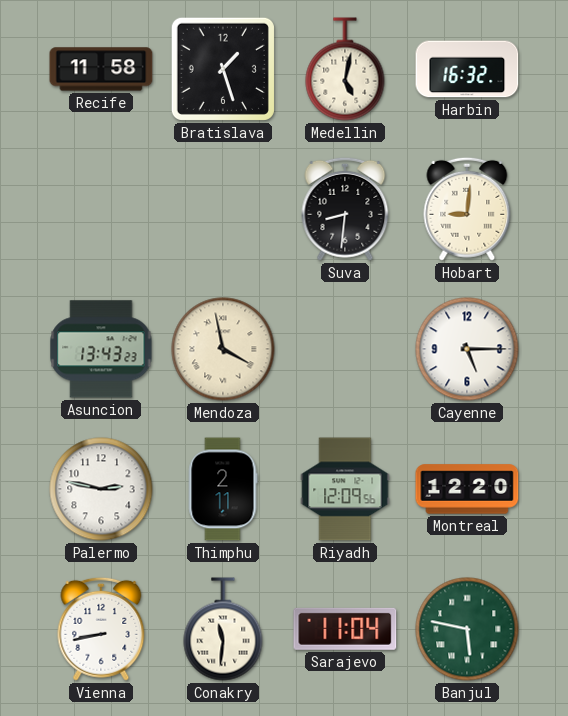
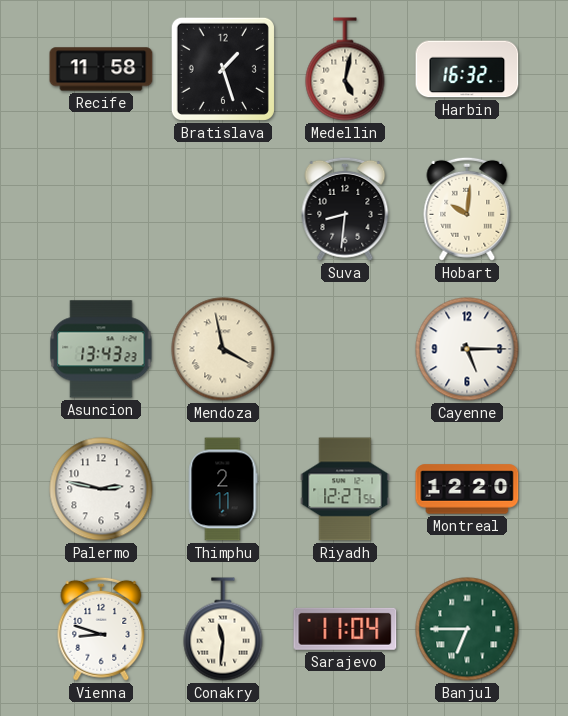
Hobart: 9:01 -> 10:01
Riyadh: 12:09 -> 12:27
Vienna: 8:43 -> 8:48
Banjul: 5:47 -> 6:45
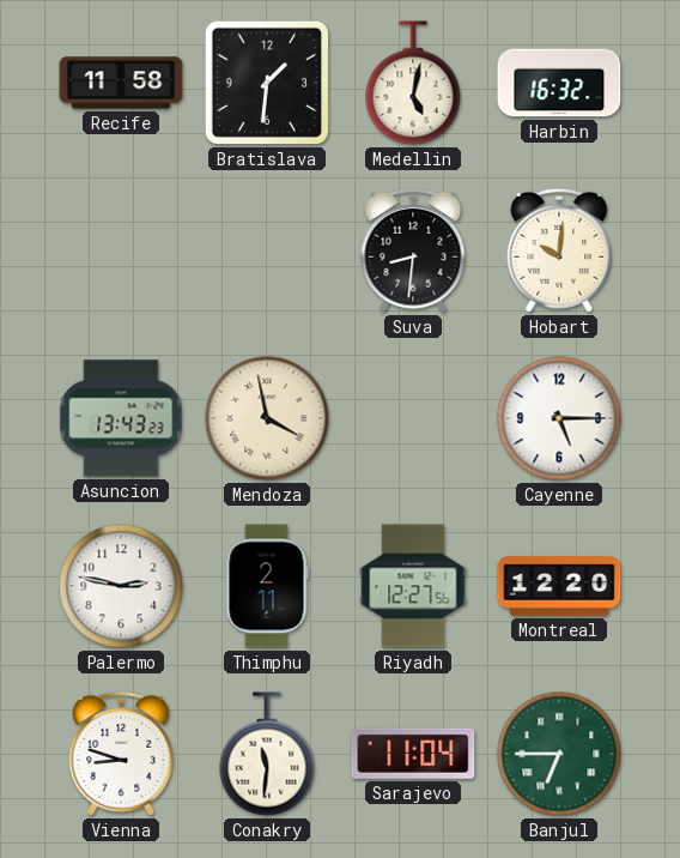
Bratislava: 1:27 -> 1:31
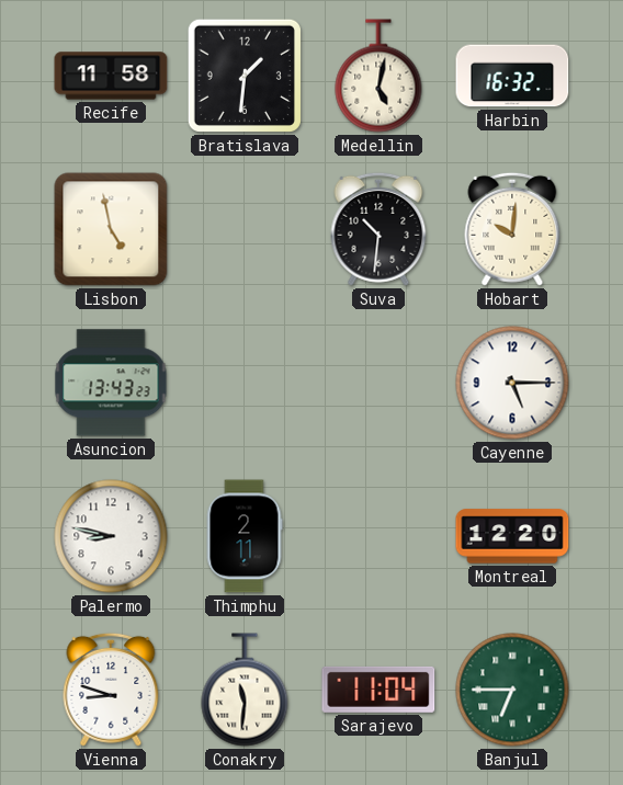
Lisbon: none -> 4:58
Suva: 8:31 -> 10:31
Mendoza: 3:58 -> none
Palermo: 2:47 -> 8:47
Riyadh: 12:27 -> none
